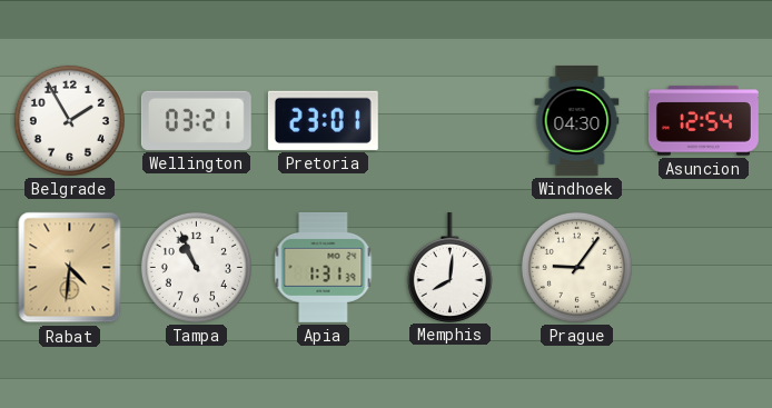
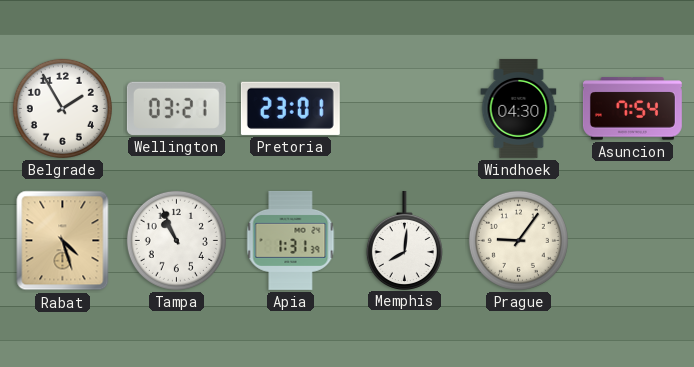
Asuncion: 12:54 -> 7:54
Rabat: 4:31 -> 4:27
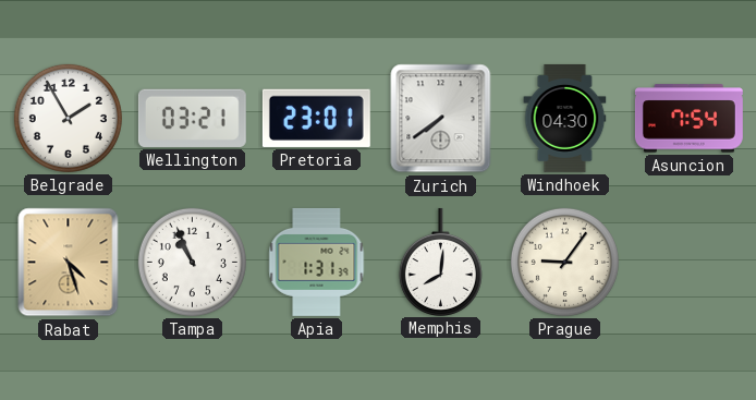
Zurich: none -> 7:39
